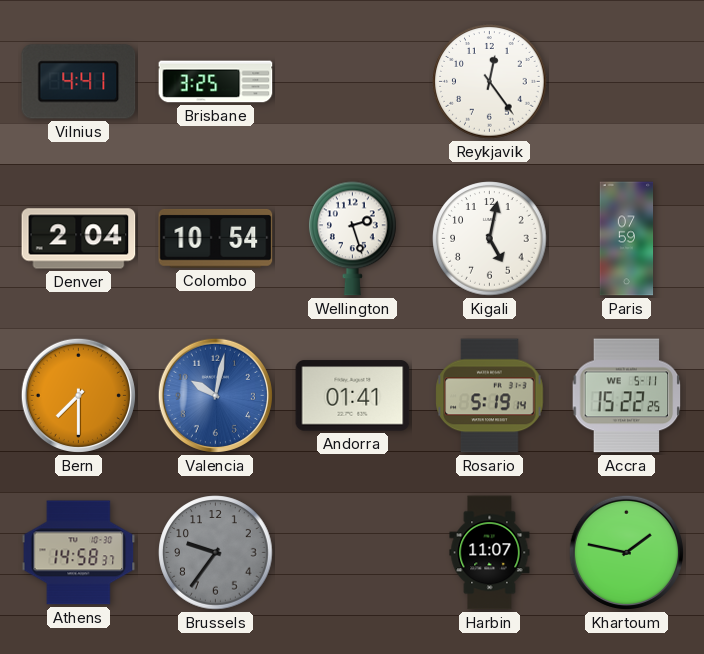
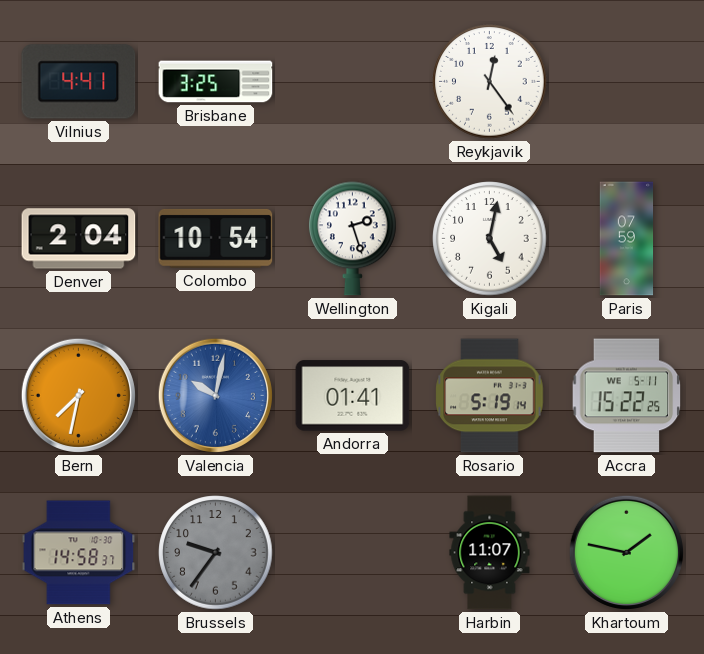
Bern: 7:30 -> 7:32
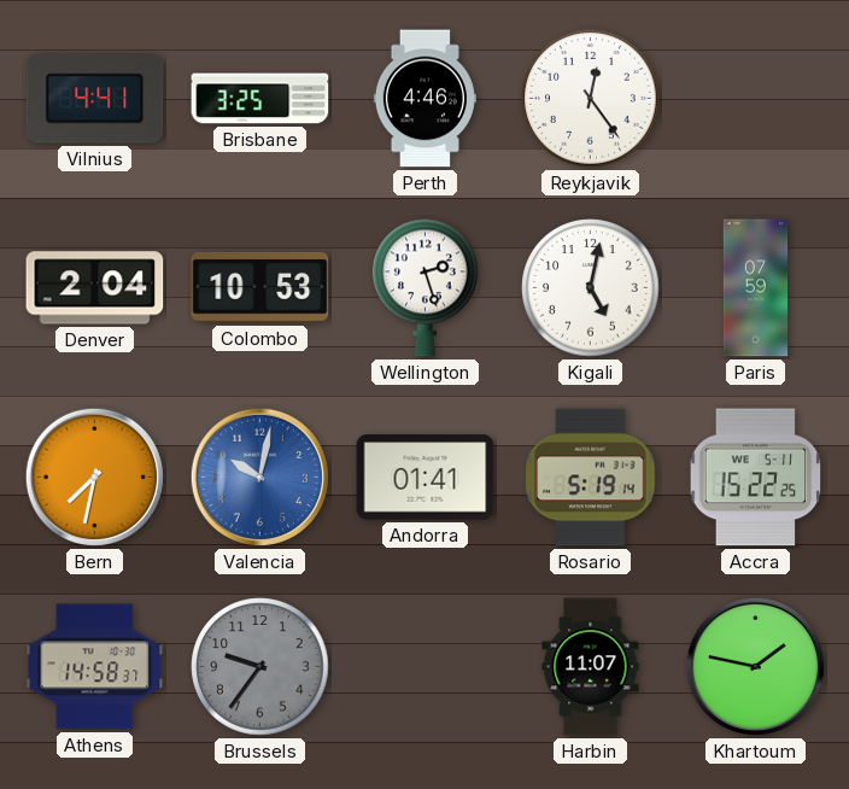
Perth: none -> 4:46
Colombo: 10:54 -> 10:53
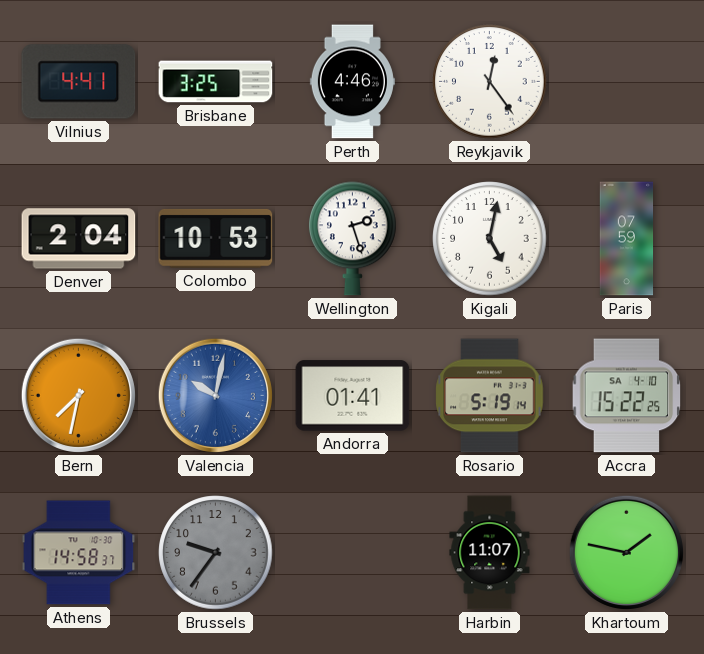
Accra date: WE 5-11 -> SA 4-10
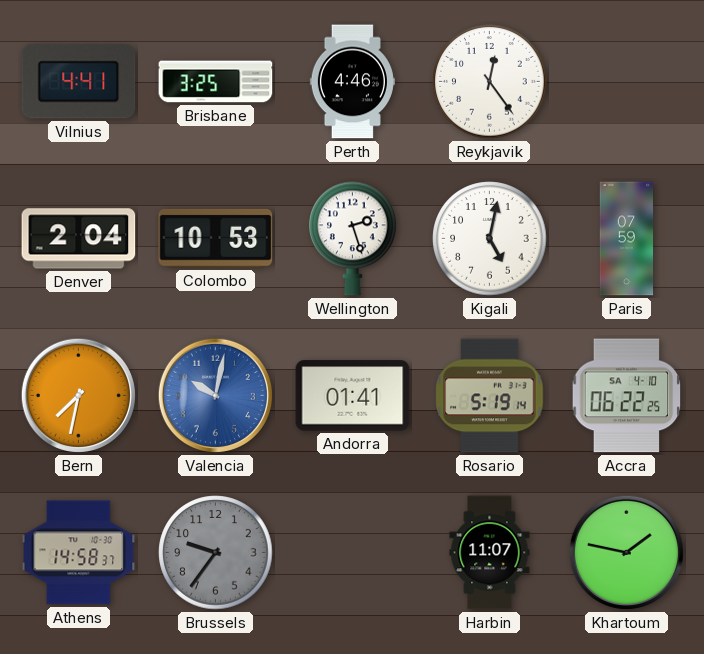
Accra: 15:22 -> 06:22
